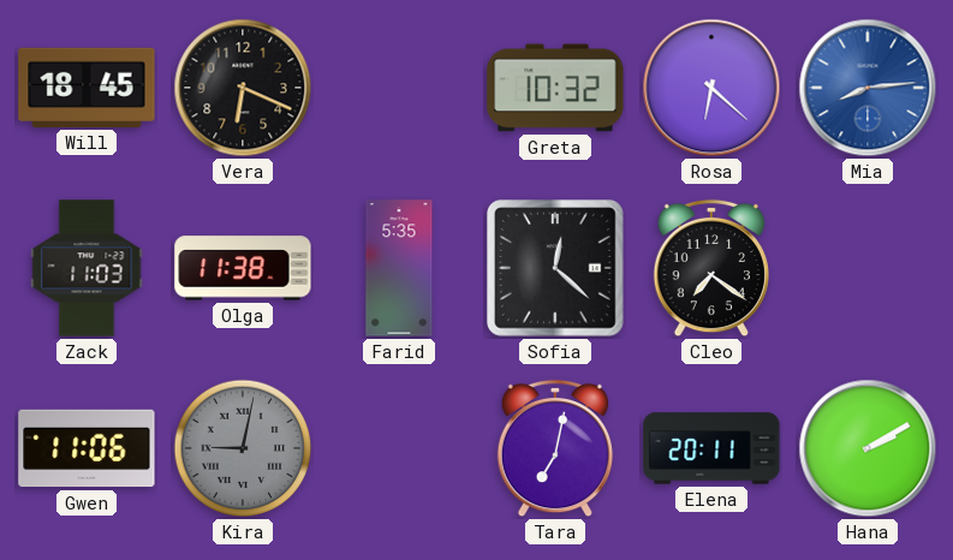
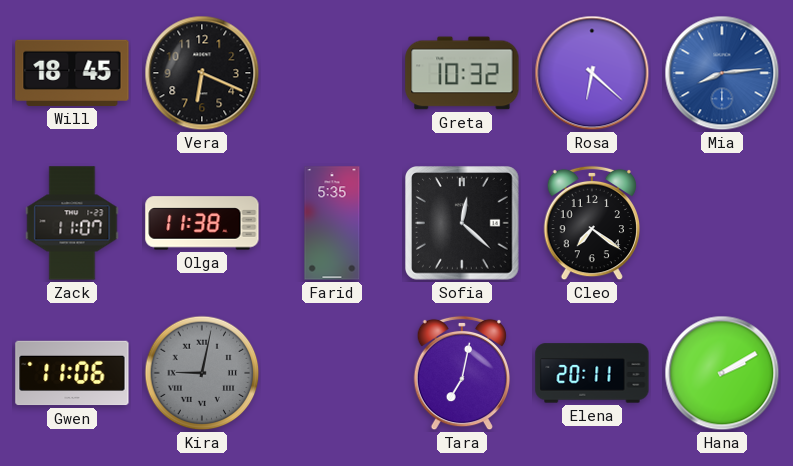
Zack: 11:03 -> 11:07
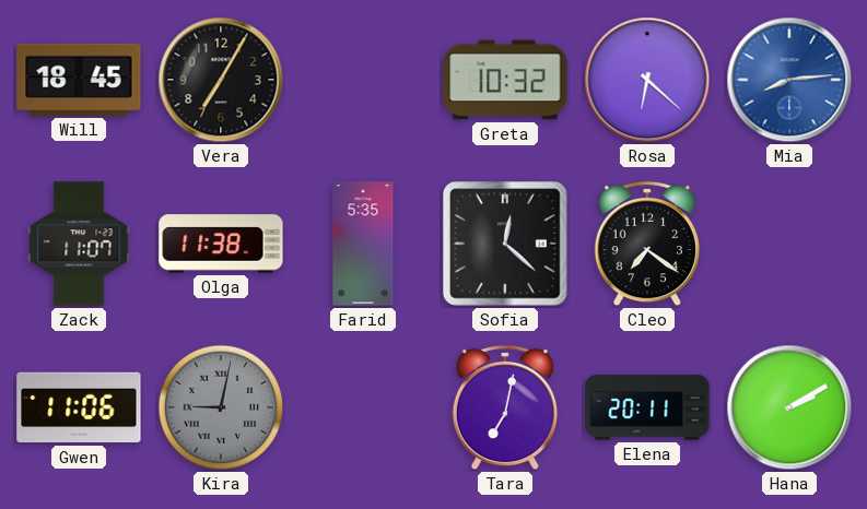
Vera: 6:19 -> 7:05
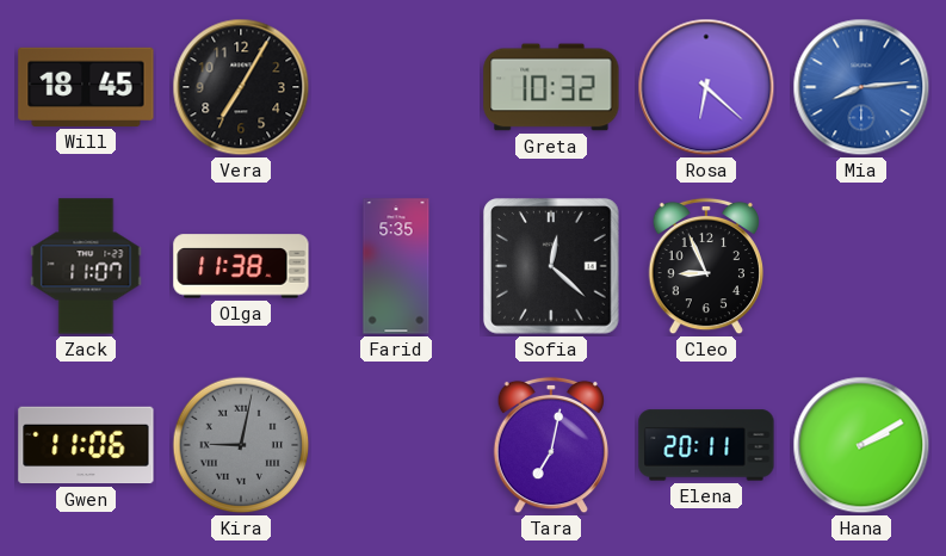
Cleo: 7:21 -> 8:56
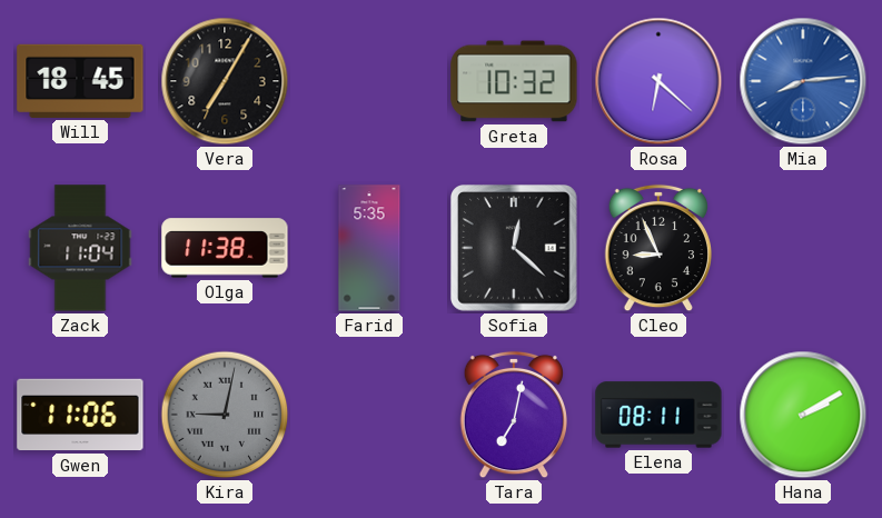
Zack: 11:07 -> 11:04
Elena: 20:11 -> 08:11
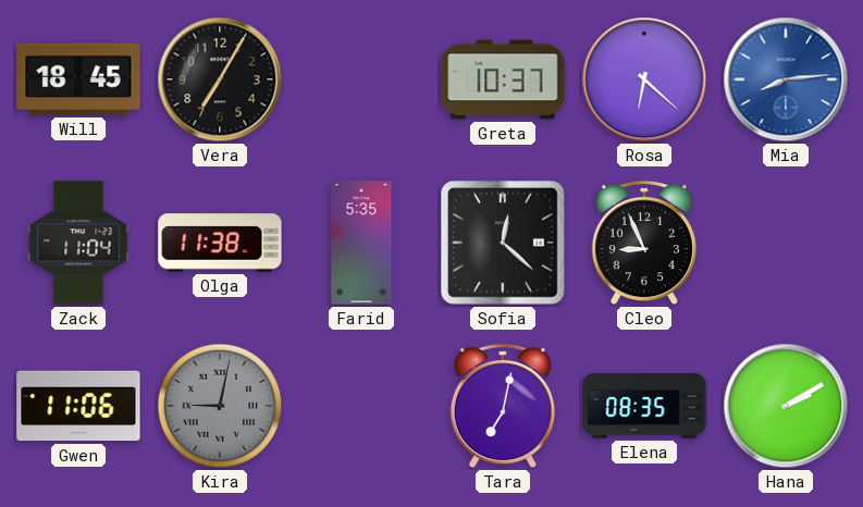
Greta: 10:32 -> 10:37
Elena: 08:11 -> 08:35
